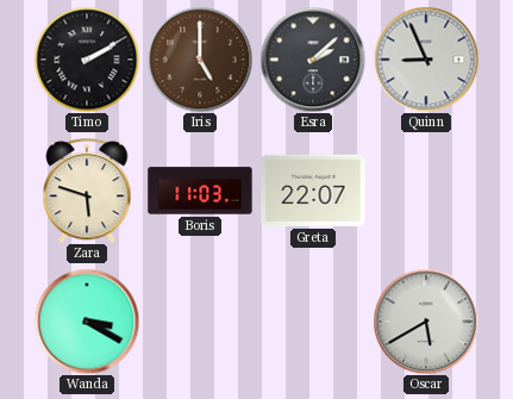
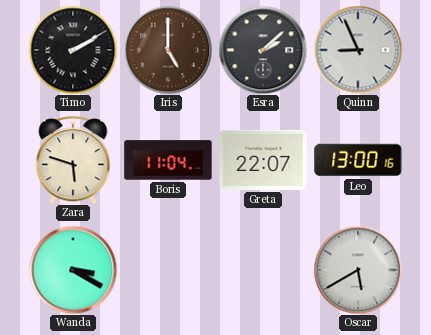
Boris: 11:03 -> 11:04
Leo: none -> 13:00
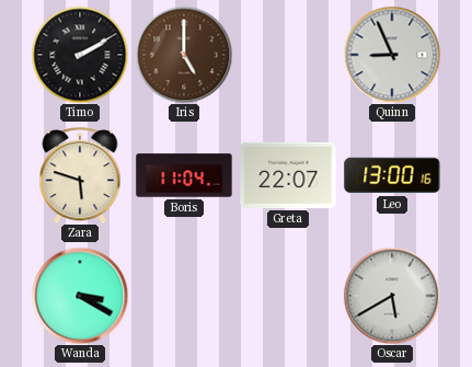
Esra: 2:08 -> none
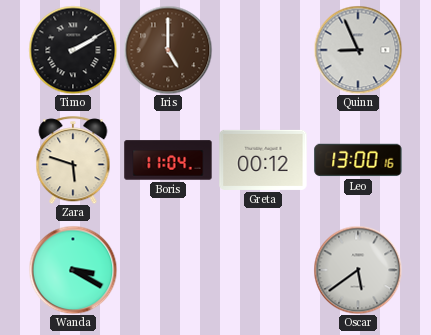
Greta: 22:07 -> 00:12
Oscar: 5:40 -> 5:39
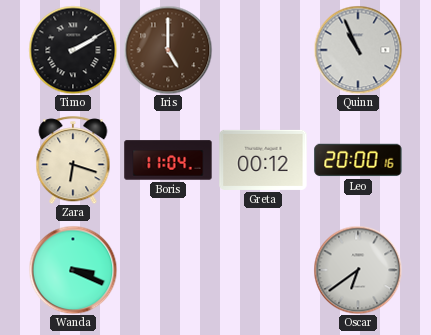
Quinn: 8:56 -> 10:56
Zara: 5:48 -> 6:18
Leo: 13:00 -> 20:00
Wanda: 3:20 -> 3:19
Oscar: 5:39 -> 6:39
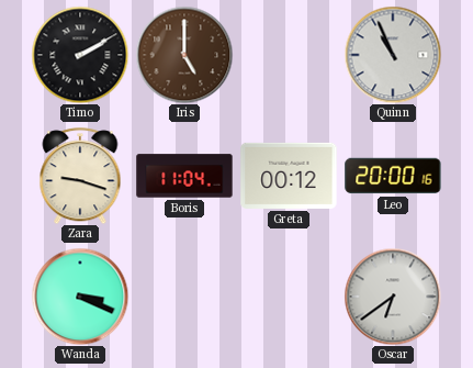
Zara: 6:18 -> 9:18
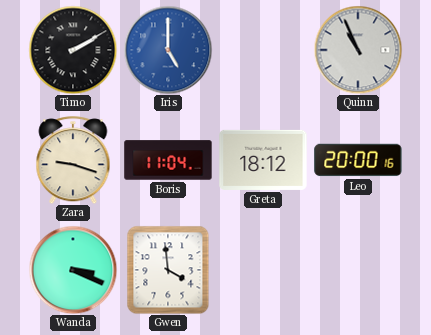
Iris dial: brown -> blue
Greta: 00:12 -> 18:12
Gwen: none -> 3:59
Oscar: 6:39 -> none
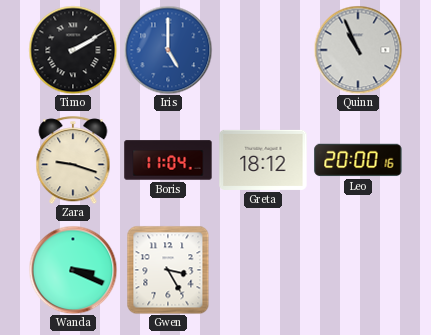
Gwen: 3:59 -> 3:25
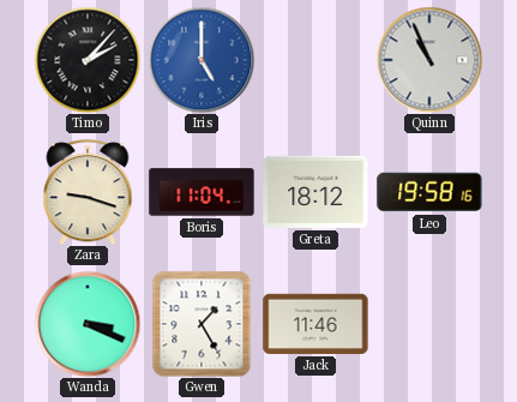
Timo: 2:10 -> 2:07
Leo: 20:00 -> 19:58
Gwen: 3:25 -> 1:25
Jack: none -> 11:46
